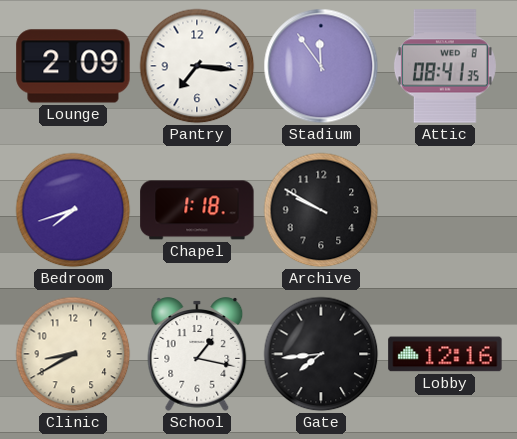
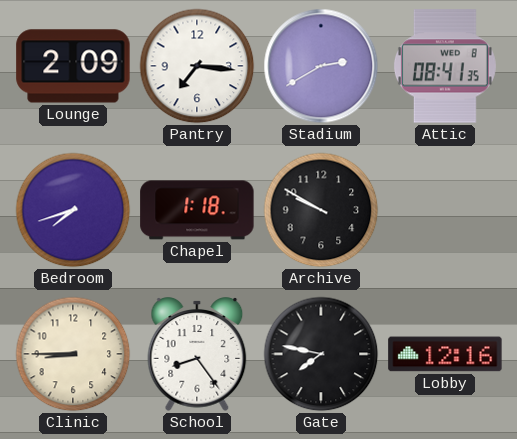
Stadium: 11:54 -> 2:40
Clinic: 8:40 -> 8:45
School: 1:17 -> 8:24
Gate: 7:44 -> 7:47
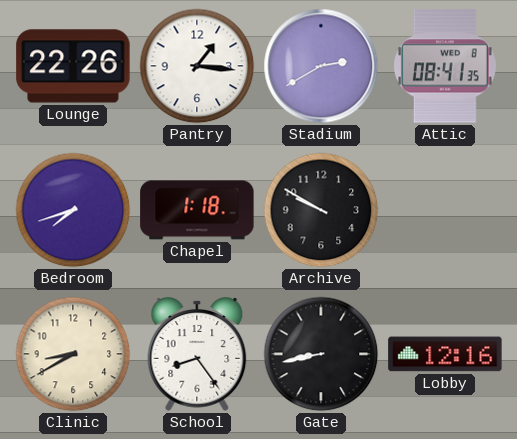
Lounge: 2:09 -> 22:26
Pantry: 7:16 -> 1:16
Clinic: 8:45 -> 8:40
Gate: 7:47 -> 8:43
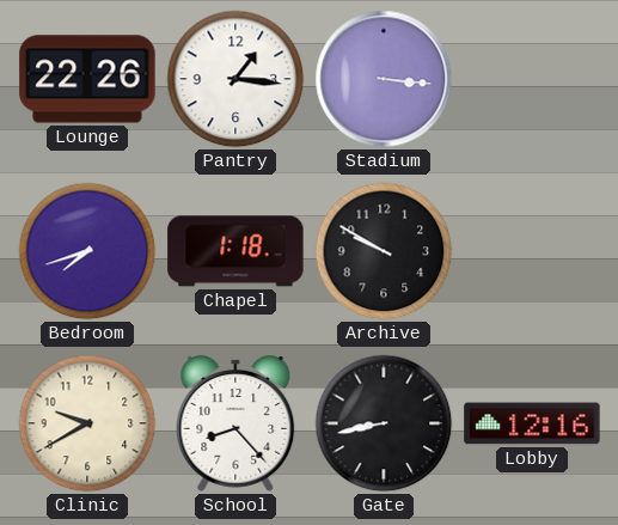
Stadium: 2:40 -> 3:16
Attic: 08:41 -> none
Clinic: 8:40 -> 9:40
School: 8:24 -> 8:23
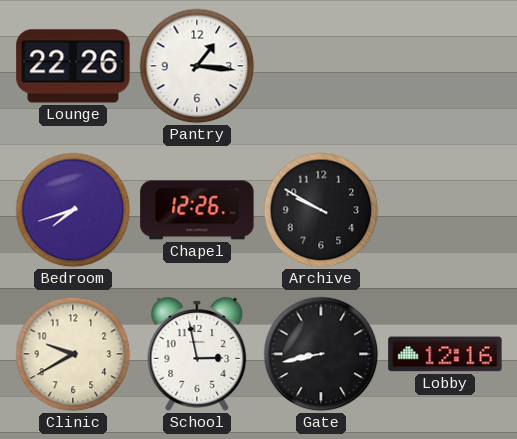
Stadium: 3:16 -> none
Chapel: 1:18 -> 12:26
School: 8:23 -> 2:58
